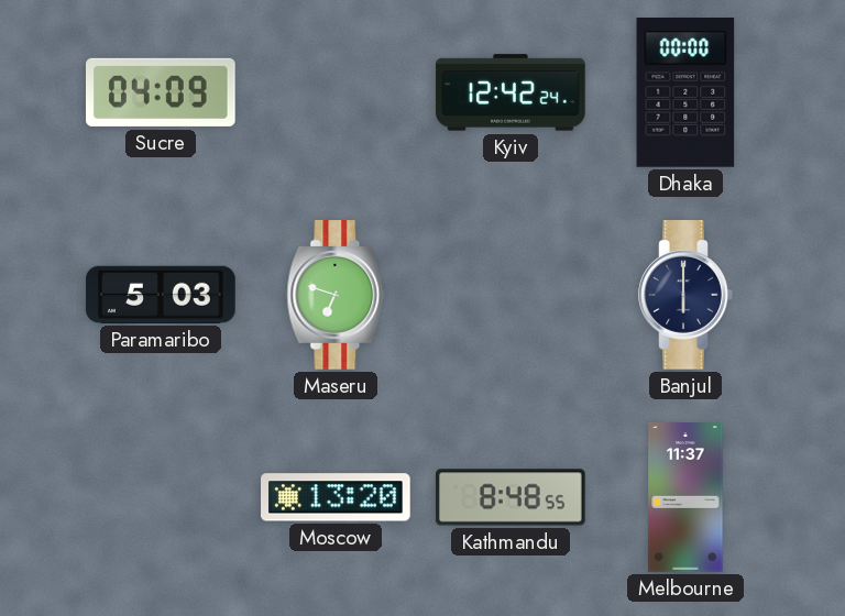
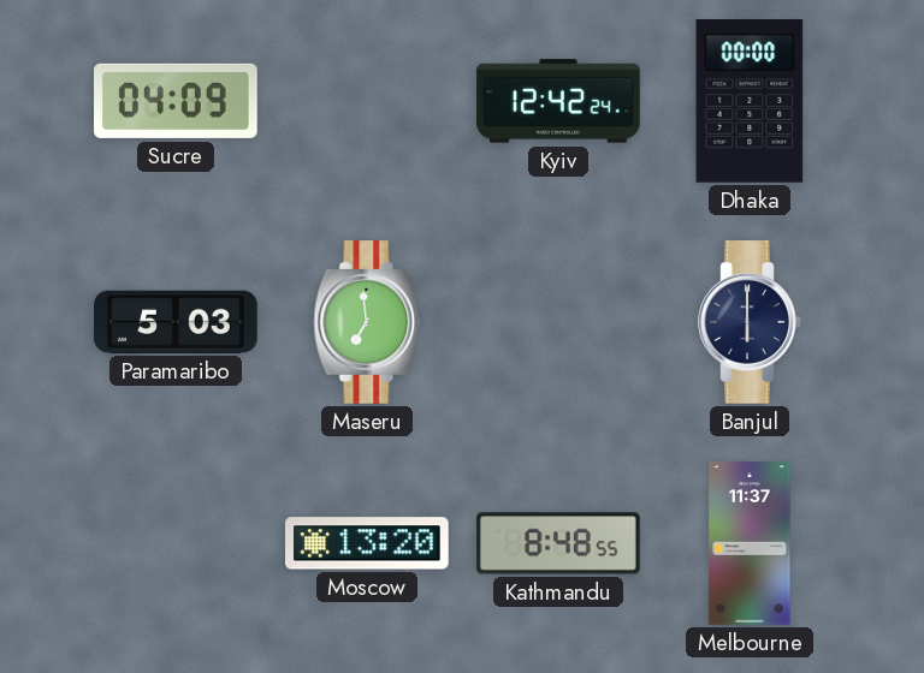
Maseru: 6:48 -> 6:59
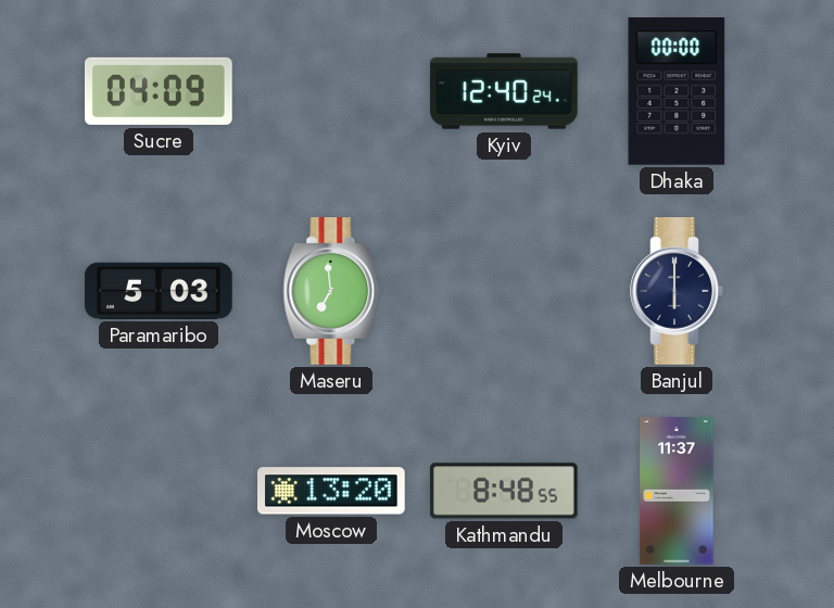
Kyiv: 12:42 -> 12:40
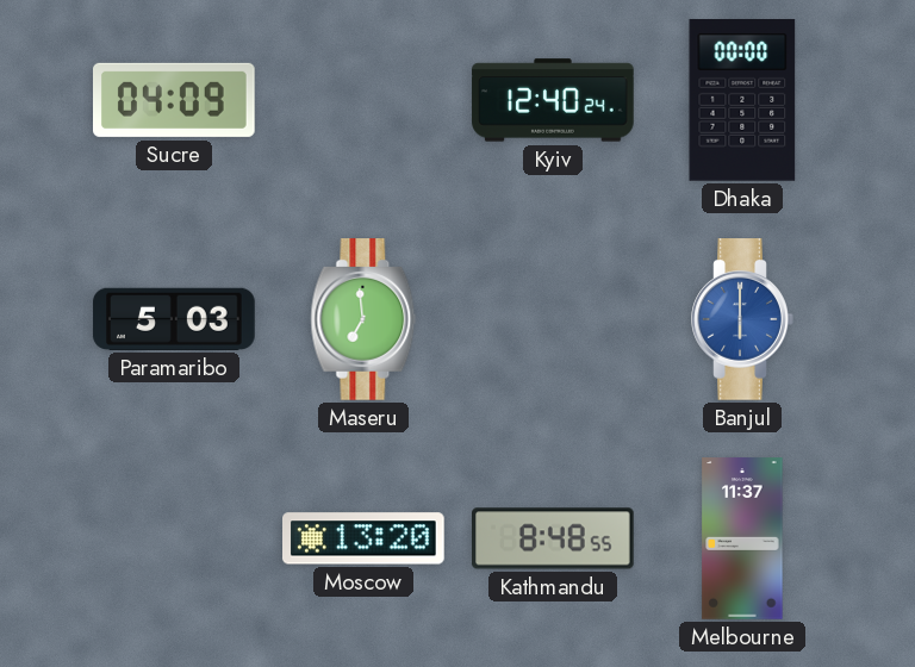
Banjul dial: navy -> blue
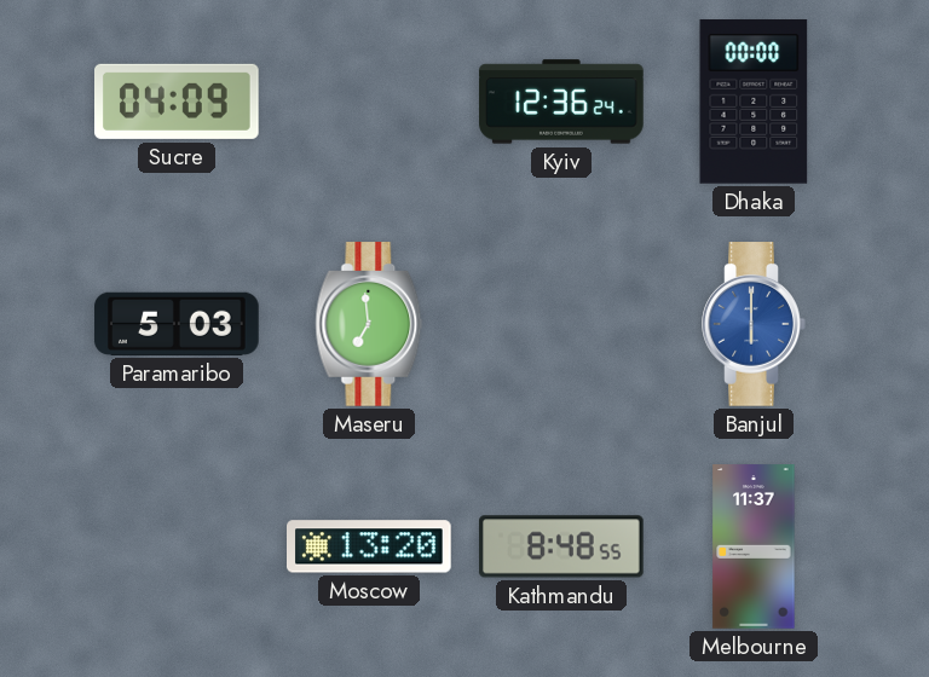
Kyiv: 12:40 -> 12:36
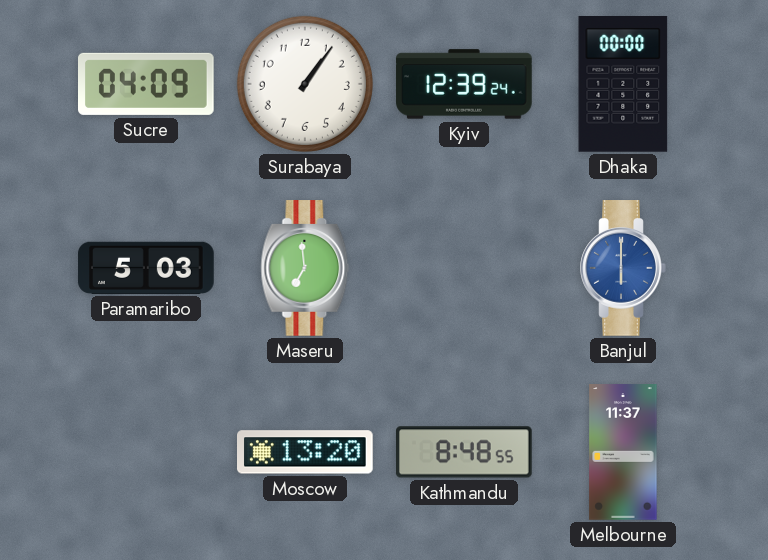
Surabaya: none -> 1:06
Kyiv: 12:36 -> 12:39
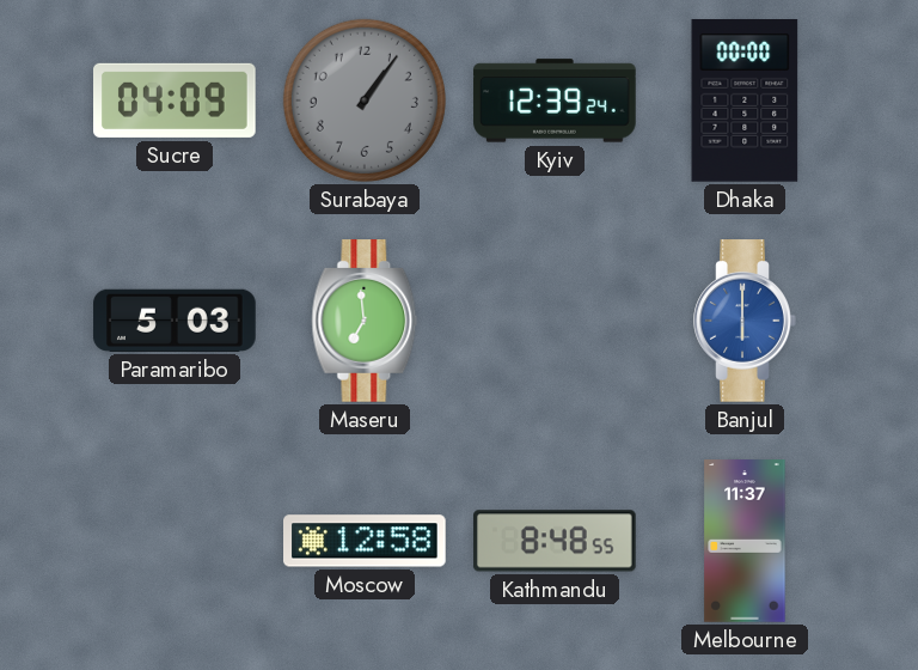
Surabaya dial: white -> grey
Moscow: 13:20 -> 12:58
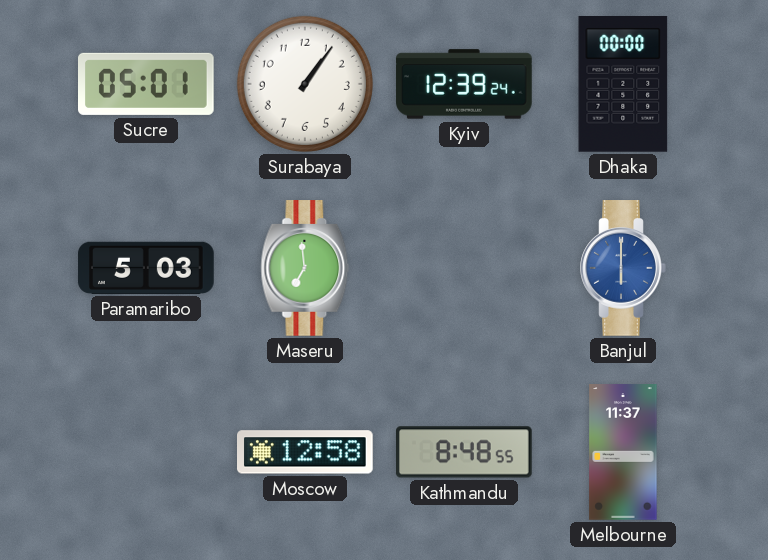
Sucre: 04:09 -> 05:01
Surabaya dial: grey -> white
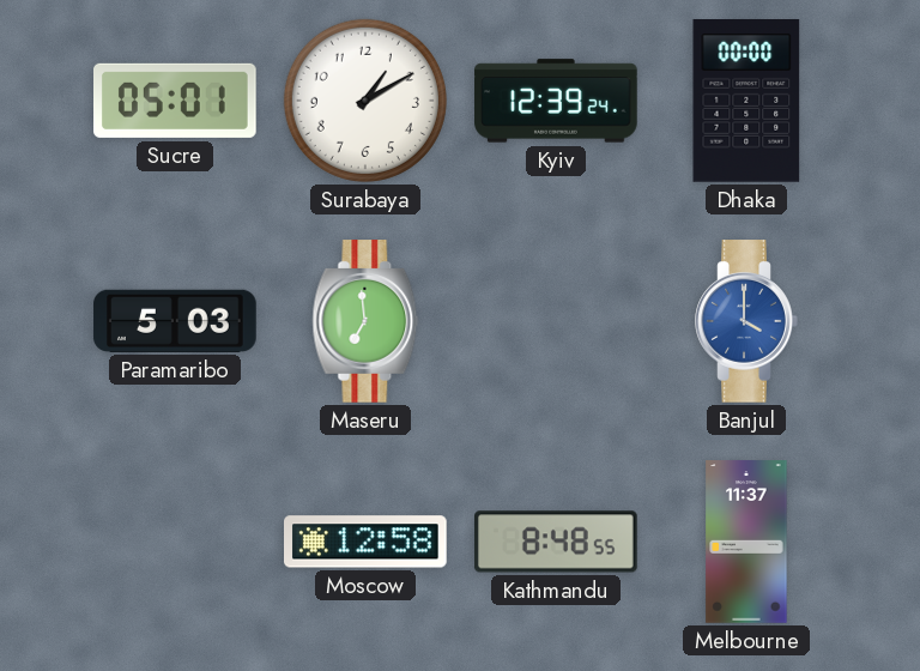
Surabaya: 1:06 -> 1:10
Banjul: 6:00 -> 4:00
